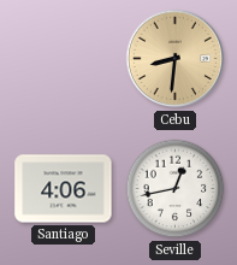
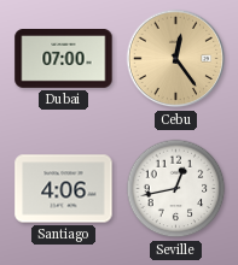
Dubai: none -> 07:00
Cebu: 8:31 -> 12:24
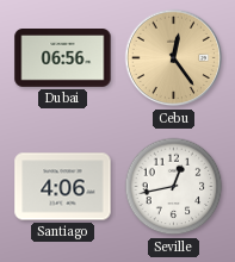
Dubai: 07:00 -> 06:56
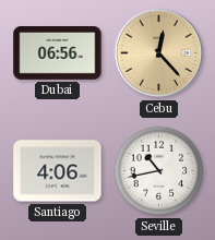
Cebu: 12:24 -> 12:23
Seville: 12:43 -> 10:43
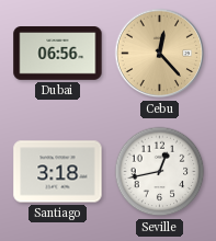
Santiago: 4:06 -> 3:18
Seville: 10:43 -> 12:43
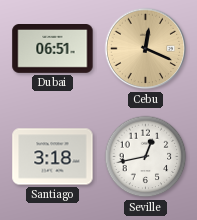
Dubai: 06:56 -> 06:51
Cebu: 12:23 -> 12:19
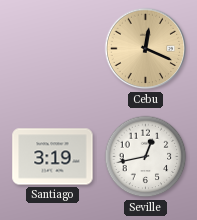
Dubai: 06:51 -> none
Santiago: 3:18 -> 3:19
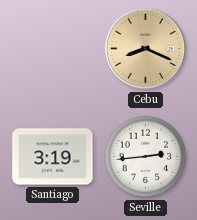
Cebu: 12:19 -> 8:19
Seville: 12:43 -> 2:44
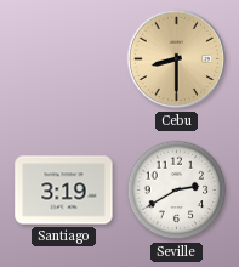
Cebu: 8:19 -> 8:30
Seville: 2:44 -> 2:40
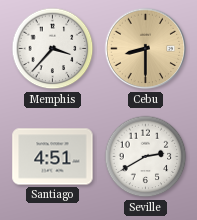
Memphis: none -> 3:37
Santiago: 3:19 -> 4:51
